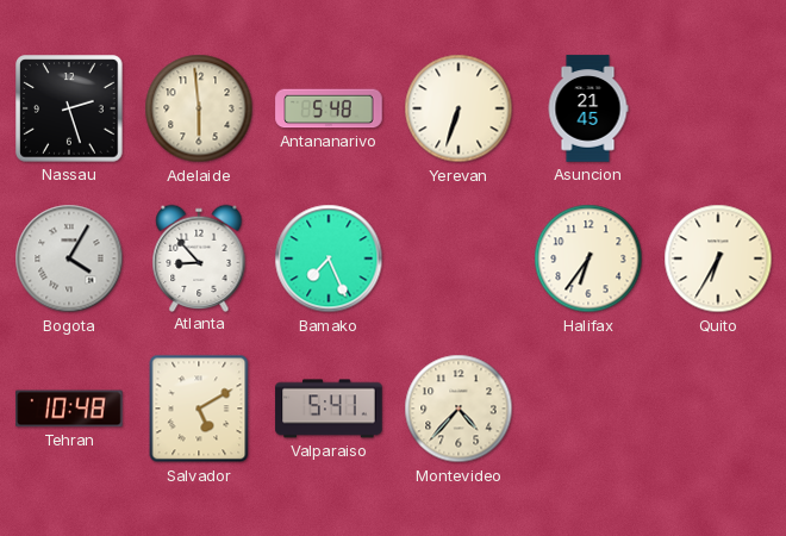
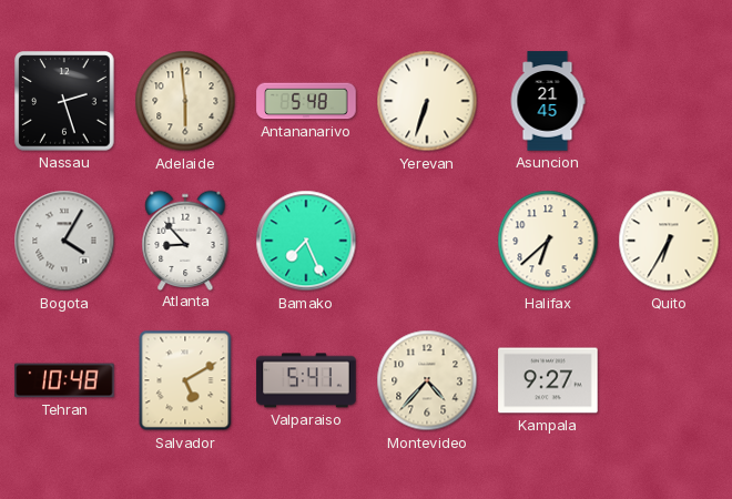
Halifax: 6:36 -> 6:38
Kampala: none -> 9:27
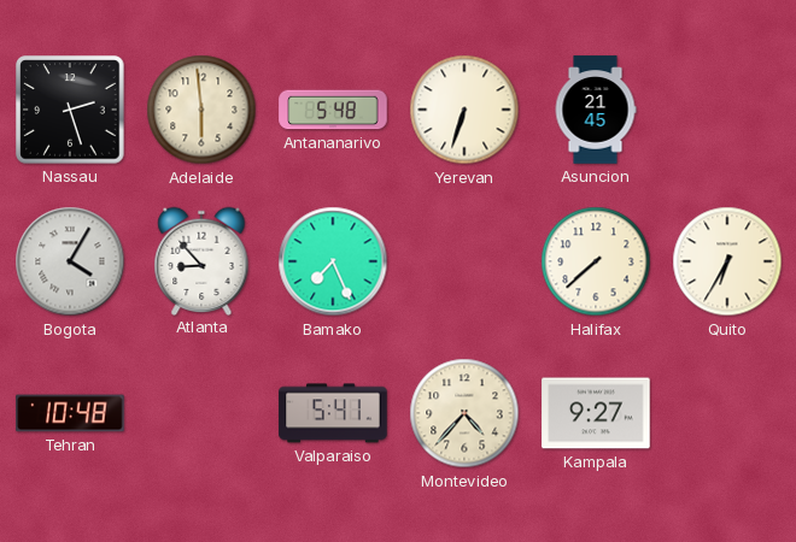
Halifax: 6:38 -> 7:38
Salvador: 5:10 -> none
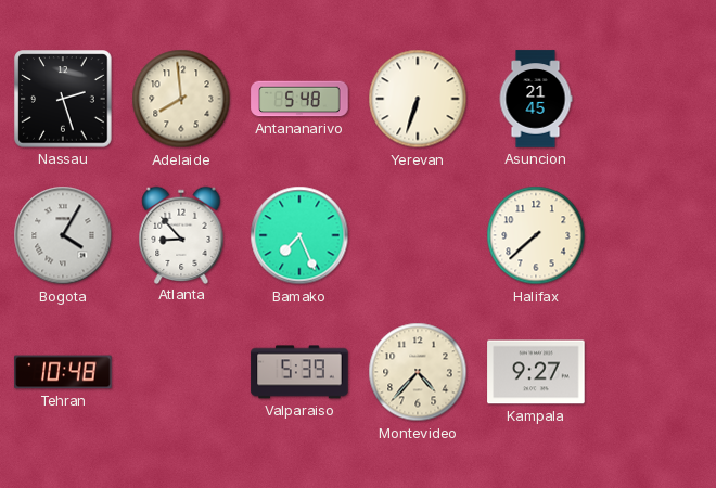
Adelaide: 5:59 -> 7:59
Quito: 6:35 -> none
Valparaiso: 5:41 -> 5:39
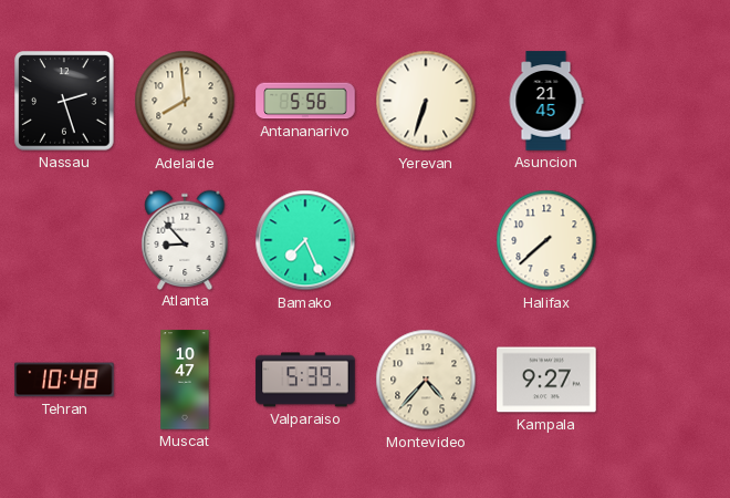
Antananarivo: 5:48 -> 5:56
Bogota: 4:05 -> none
Muscat: none -> 10:47
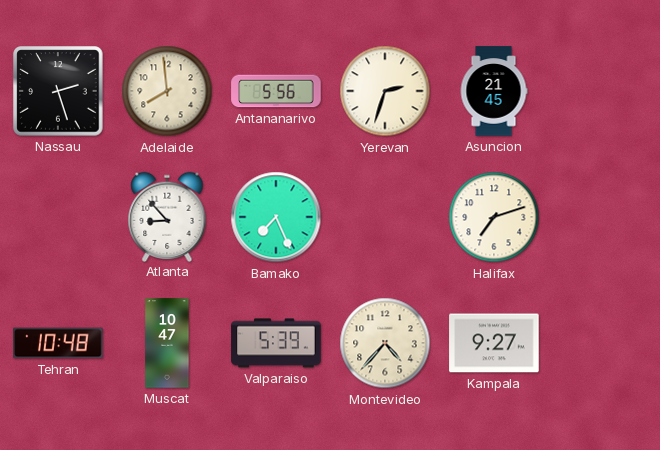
Yerevan: 6:33 -> 2:33
Halifax: 7:38 -> 7:12
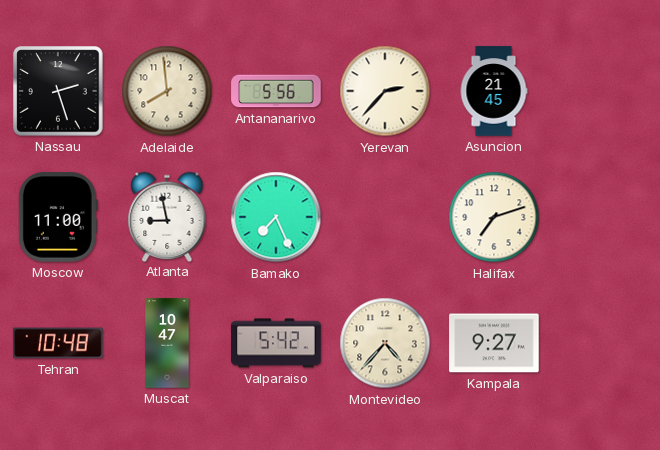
Yerevan: 2:33 -> 2:37
Moscow: none -> 11:00
Atlanta: 8:53 -> 8:58
Valparaiso: 5:39 -> 5:42
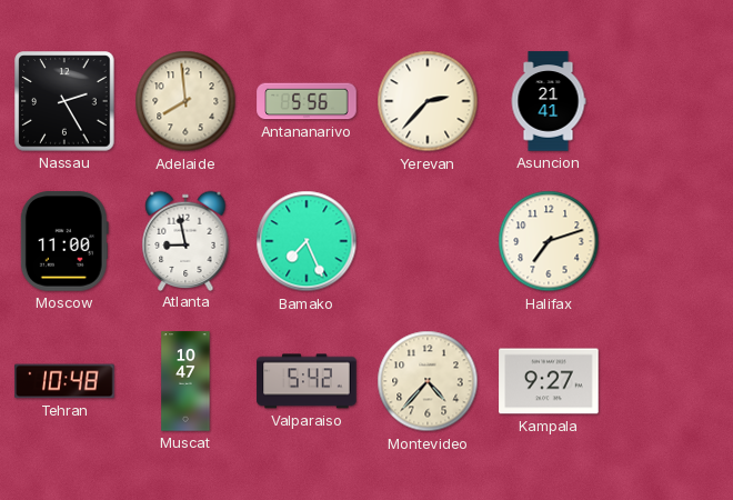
Nassau: 2:27 -> 2:25
Asuncion: 21:45 -> 21:41
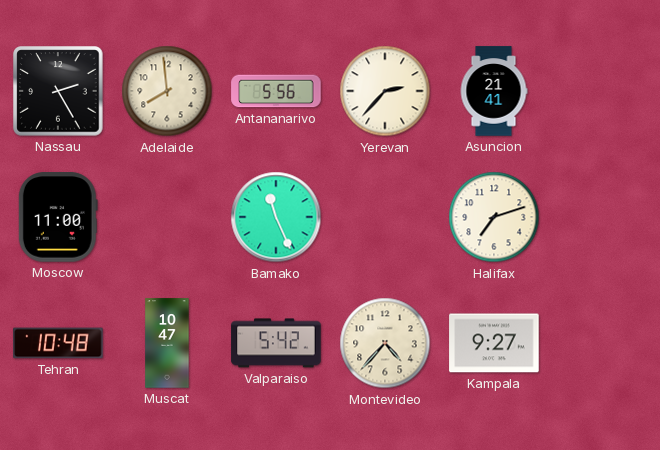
Atlanta: 8:58 -> none
Bamako: 7:26 -> 11:26
